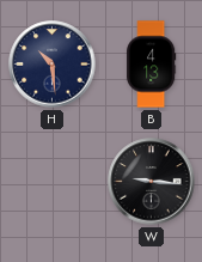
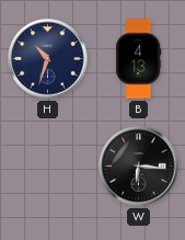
H: 10:29 -> 10:33
W: 9:16 -> 6:16
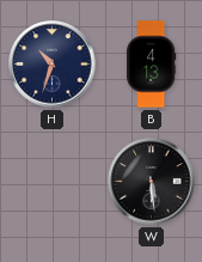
W: 6:16 -> 5:29
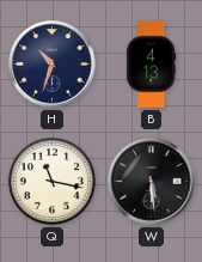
Q: none -> 11:17
